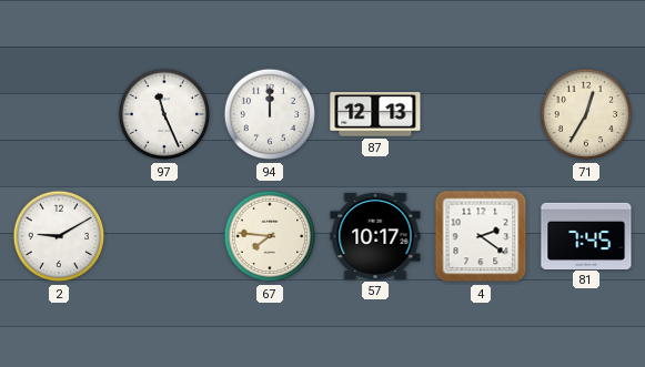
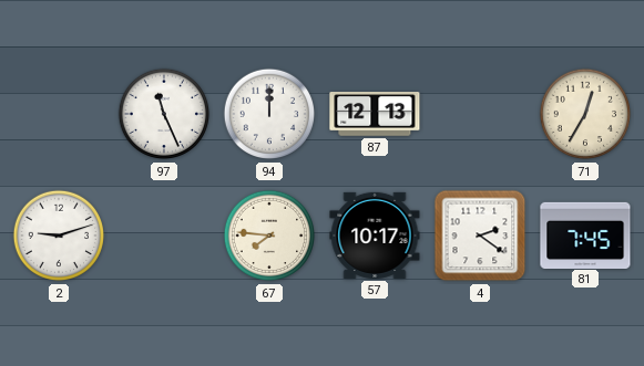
2: 9:10 -> 9:12
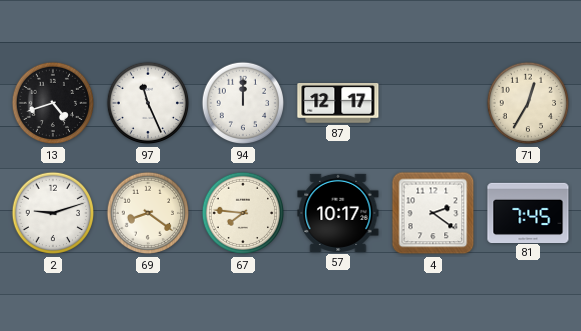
13: none -> 4:42
87: 12:13 -> 12:17
69: none -> 8:21
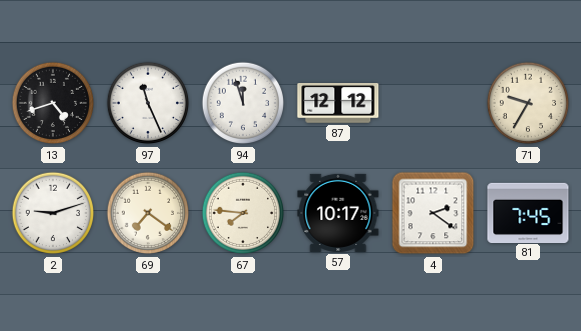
94: 12:00 -> 11:57
87: 12:17 -> 12:12
71: 12:35 -> 9:35
69: 8:21 -> 7:21
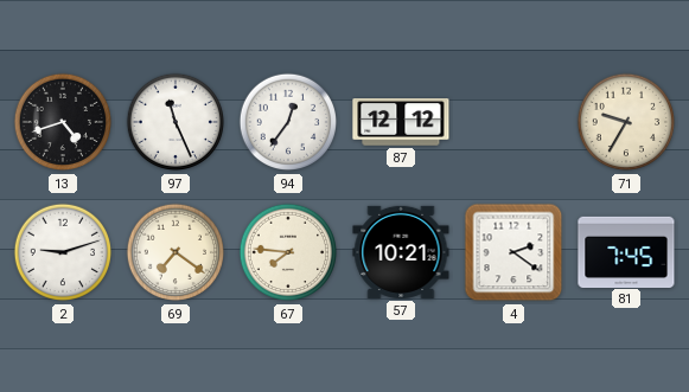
94: 11:57 -> 12:36
57: 10:17 -> 10:21
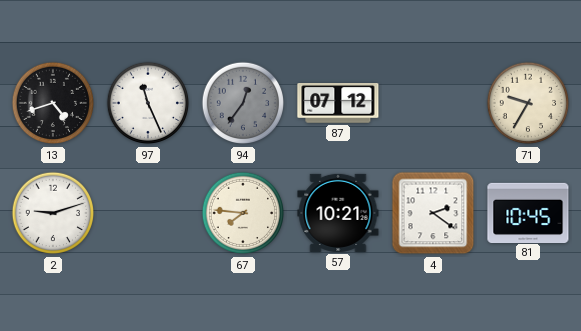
94 dial: white -> grey
87: 12:12 -> 07:12
69: 7:21 -> none
81: 7:45 -> 10:45
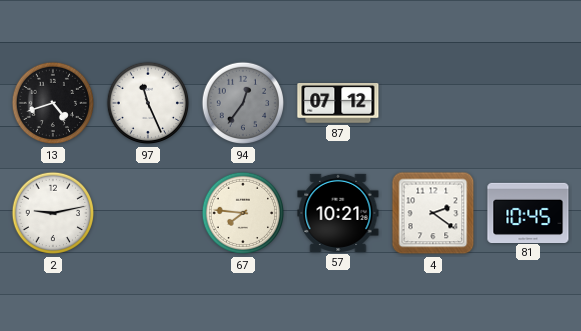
71: 9:35 -> none
2: 9:12 -> 9:13
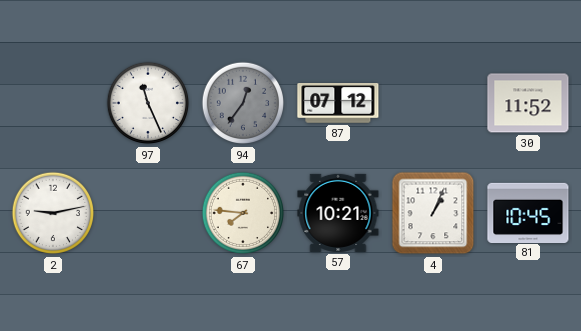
13: 4:42 -> none
30: none -> 11:52
4: 2:21 -> 1:04
